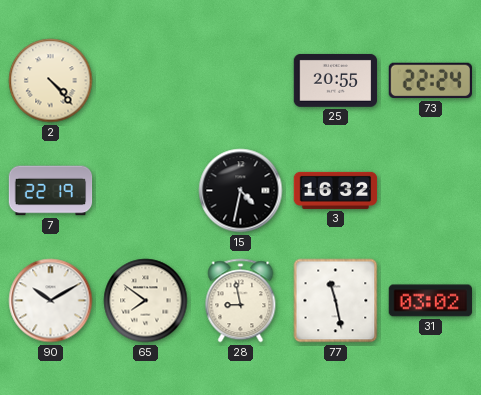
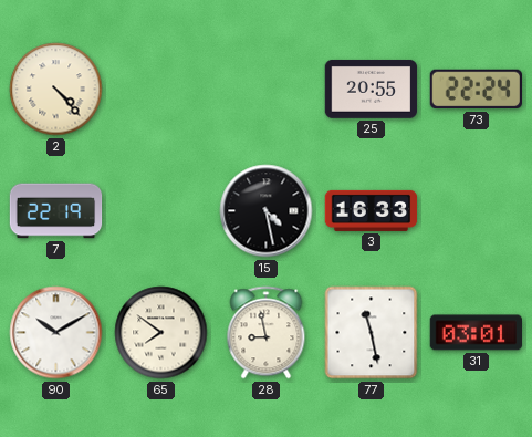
15: 4:32 -> 4:28
3: 16:32 -> 16:33
31: 03:02 -> 03:01
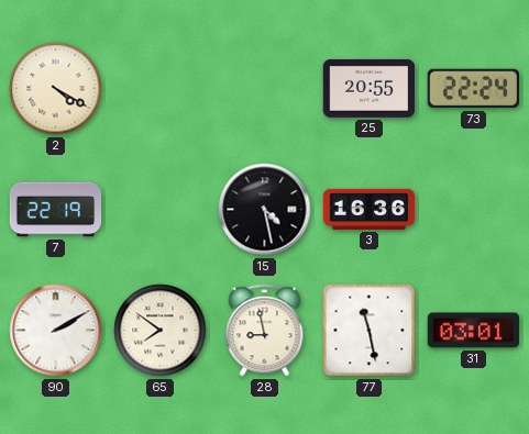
2: 4:23 -> 4:20
3: 16:33 -> 16:36
90: 10:10 -> 2:10
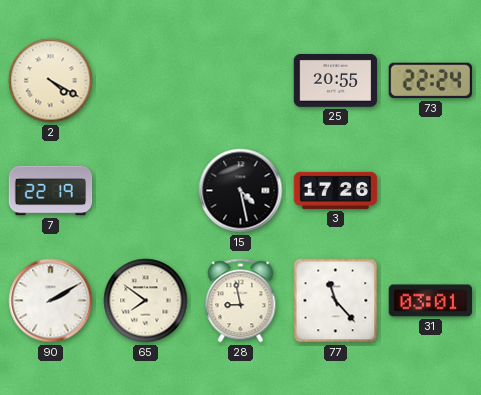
3: 16:36 -> 17:26
77: 11:28 -> 11:23
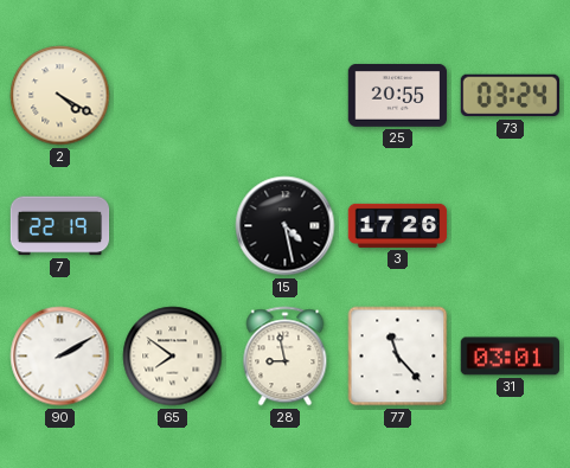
73: 22:24 -> 03:24
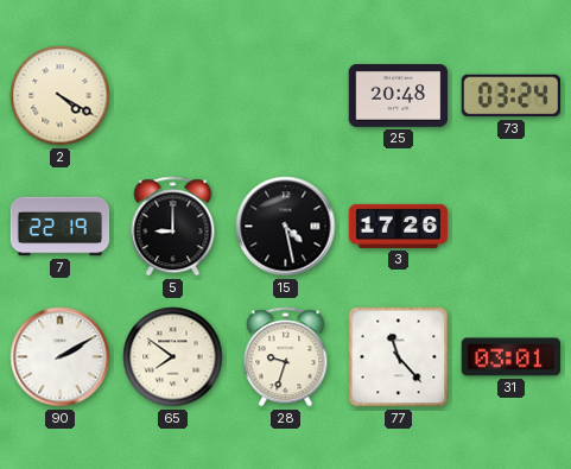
25: 20:55 -> 20:48
5: none -> 9:00
28: 8:58 -> 9:33
